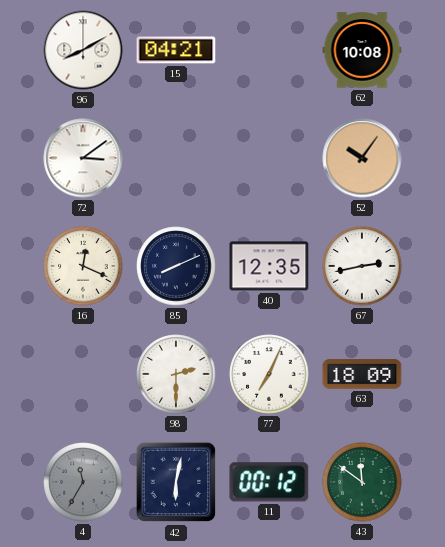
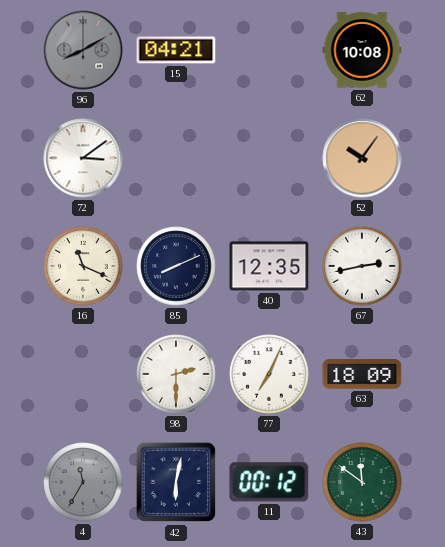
96 dial: white -> grey
16: 12:19 -> 11:19
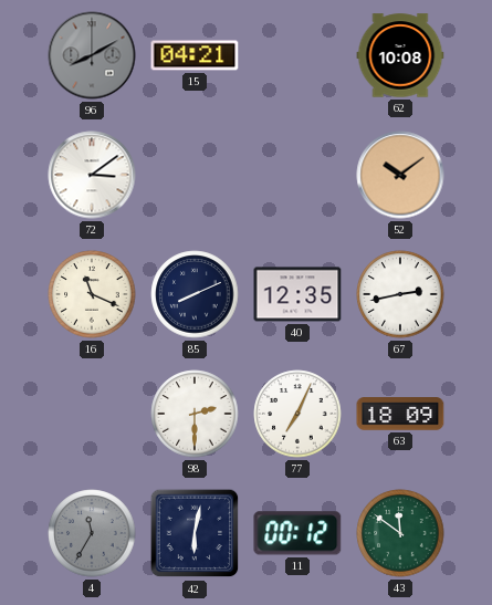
52: 10:06 -> 10:09
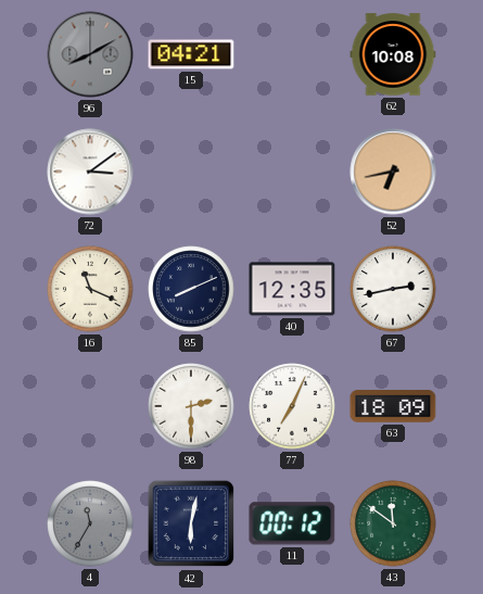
52: 10:09 -> 6:43
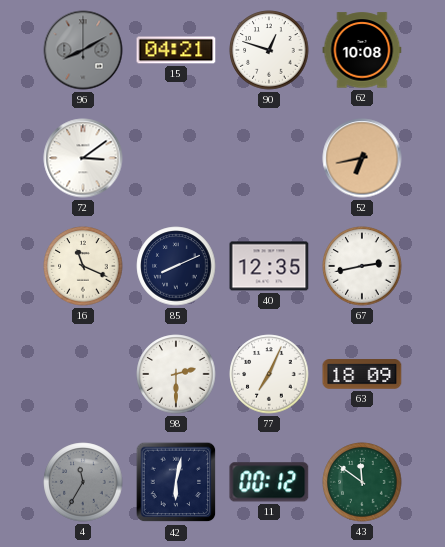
90: none -> 12:48
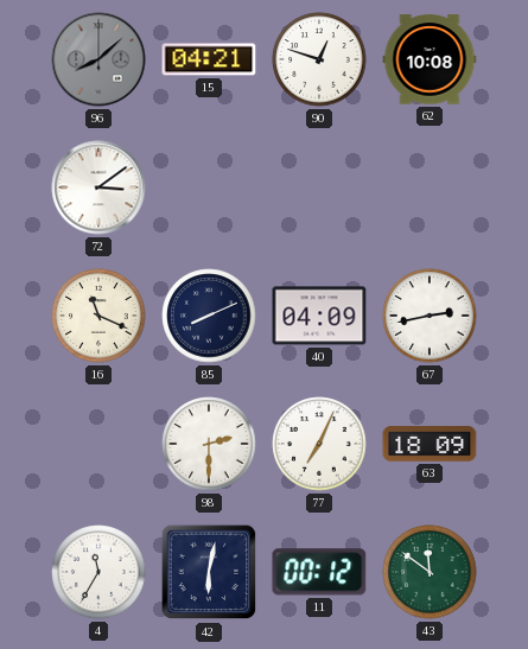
96: 8:10 -> 8:08
52: 6:43 -> none
40: 12:35 -> 04:09
4 dial: grey -> white
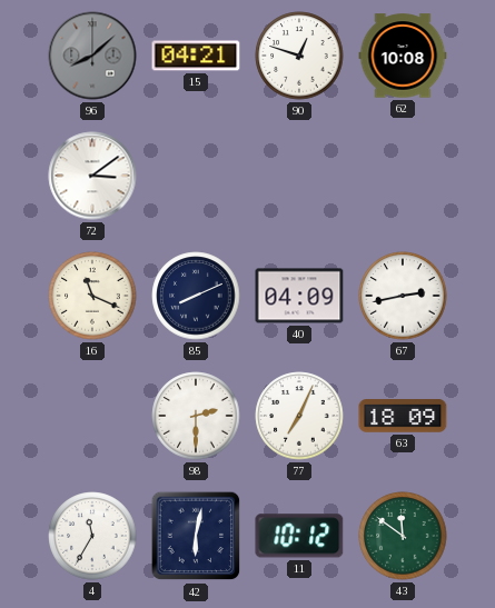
11: 00:12 -> 10:12
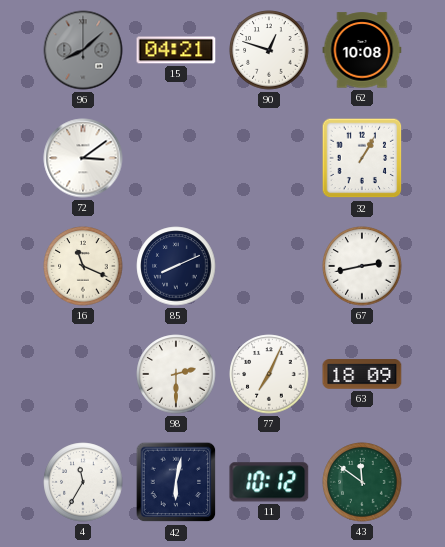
32: none -> 1:05
40: 04:09 -> none
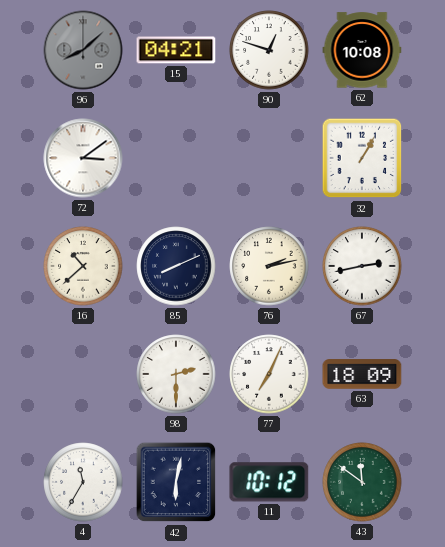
16: 11:19 -> 10:38
76: none -> 2:13
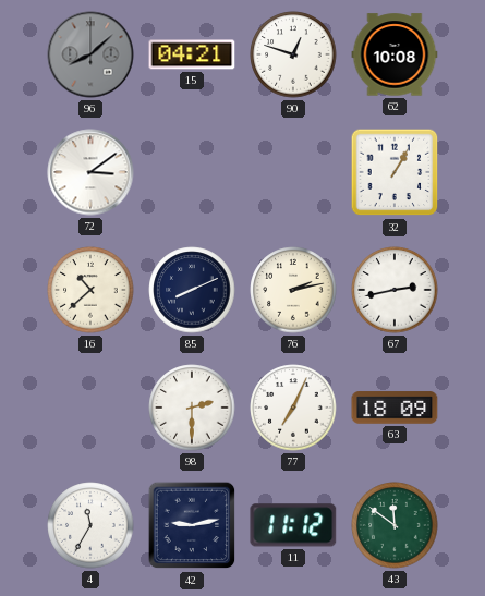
42: 6:02 -> 9:13
11: 10:12 -> 11:12
